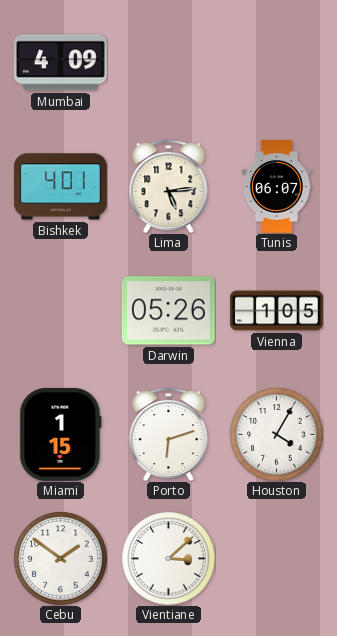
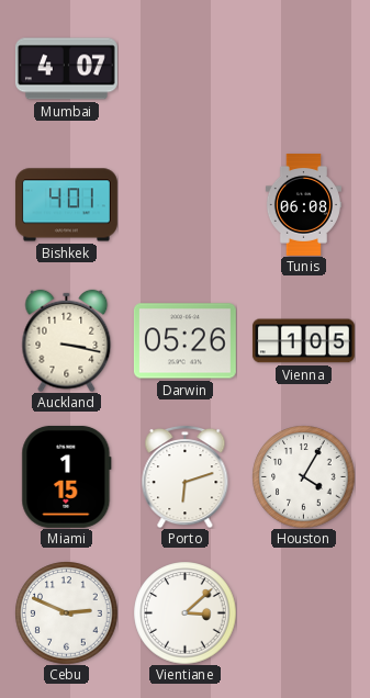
Mumbai: 4:09 -> 4:07
Lima: 5:14 -> none
Tunis: 06:07 -> 06:08
Auckland: none -> 3:17
Cebu: 1:51 -> 2:49
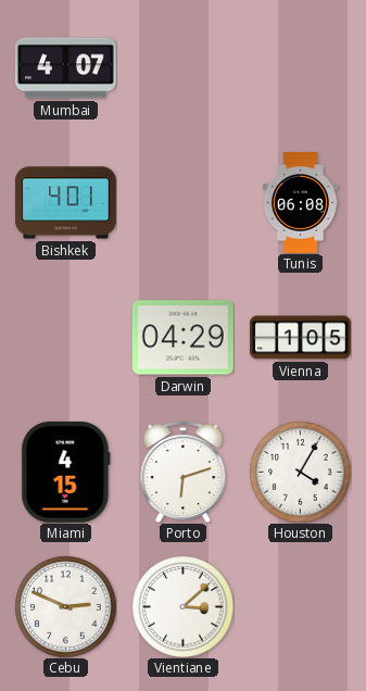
Auckland: 3:17 -> none
Darwin: 05:26 -> 04:29
Miami: 1:15 -> 4:15
